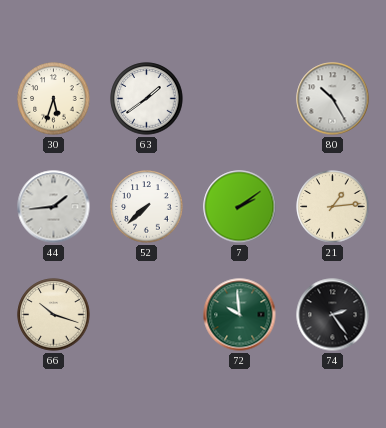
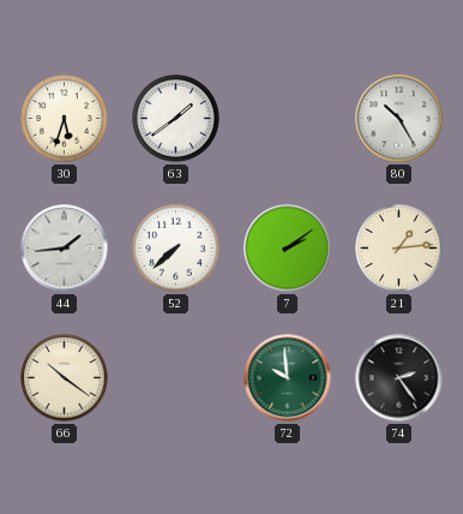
66: 10:18 -> 10:21
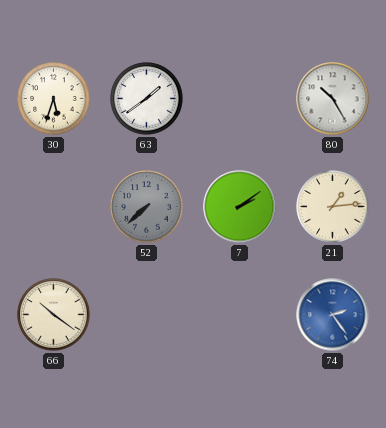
44: 1:44 -> none
52 dial: white -> grey
72: 9:59 -> none
74 dial: black -> blue
